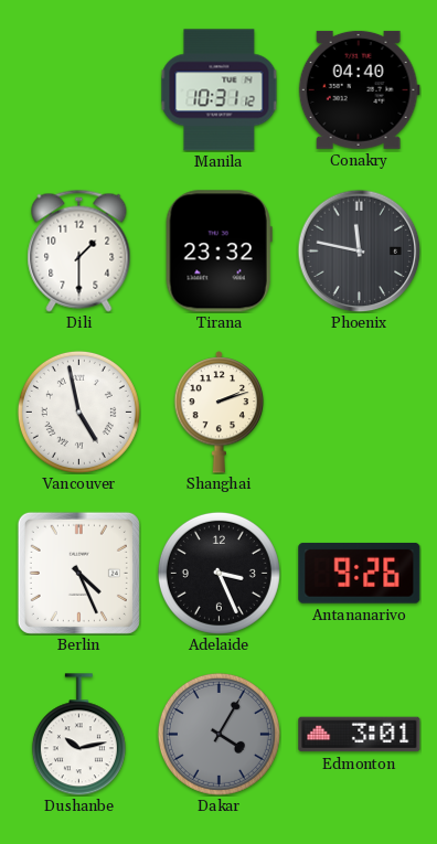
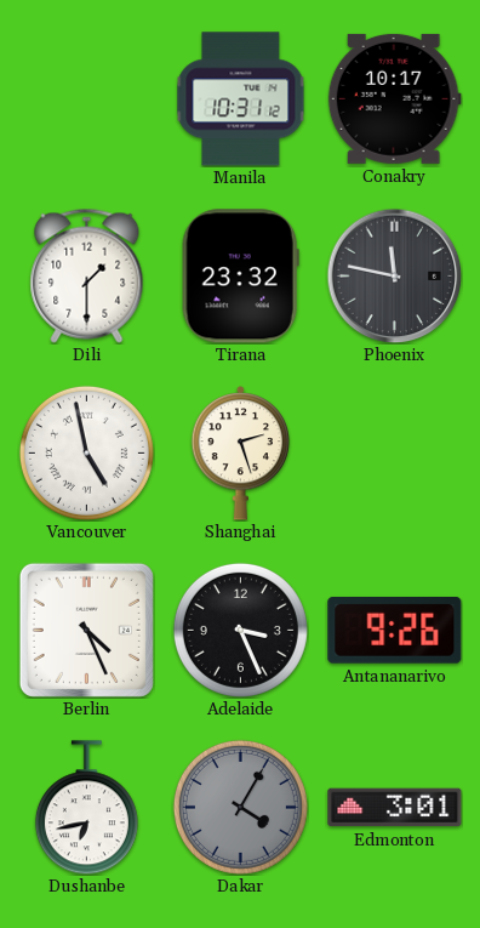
Conakry: 04:40 -> 10:17
Shanghai: 2:12 -> 2:27
Dushanbe: 10:13 -> 6:43
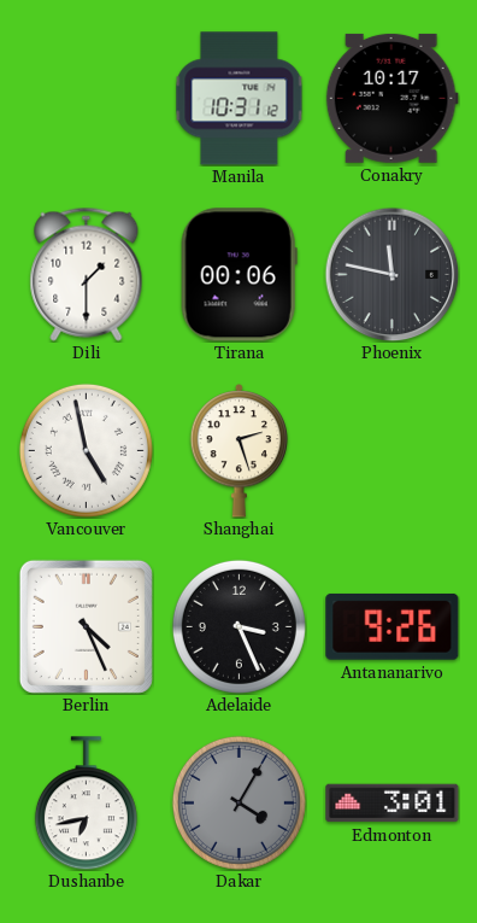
Tirana: 23:32 -> 00:06
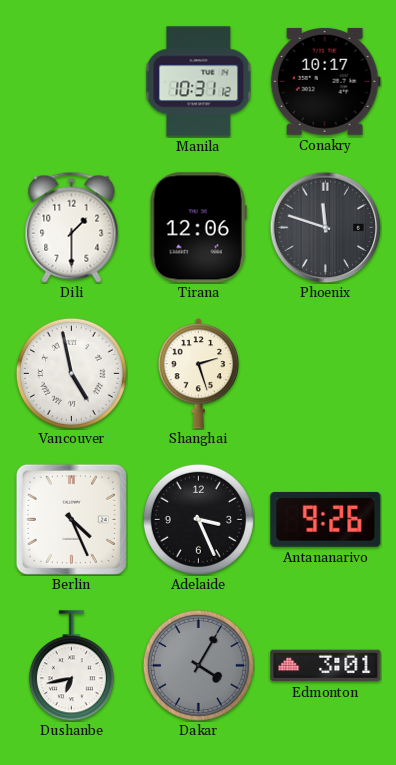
Tirana: 00:06 -> 12:06
Phoenix: 11:47 -> 11:48
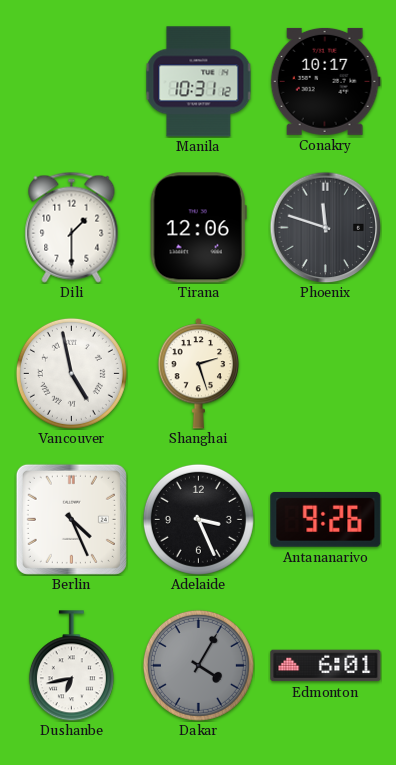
Edmonton: 3:01 -> 6:01
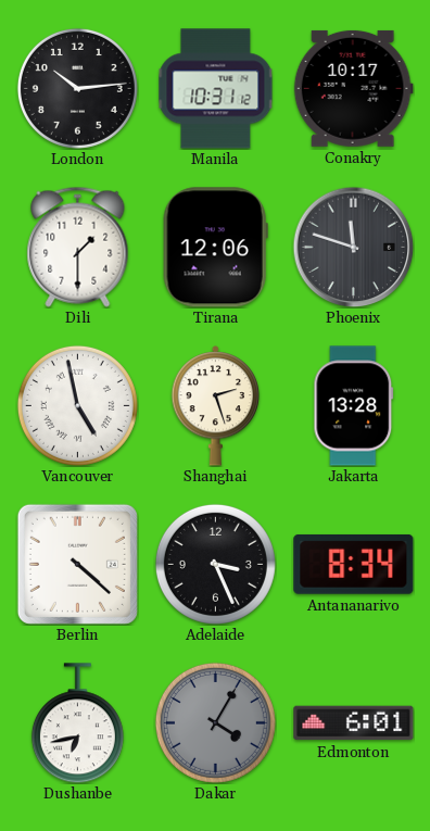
London: none -> 10:14
Jakarta: none -> 13:28
Berlin: 4:26 -> 4:22
Antananarivo: 9:26 -> 8:34
